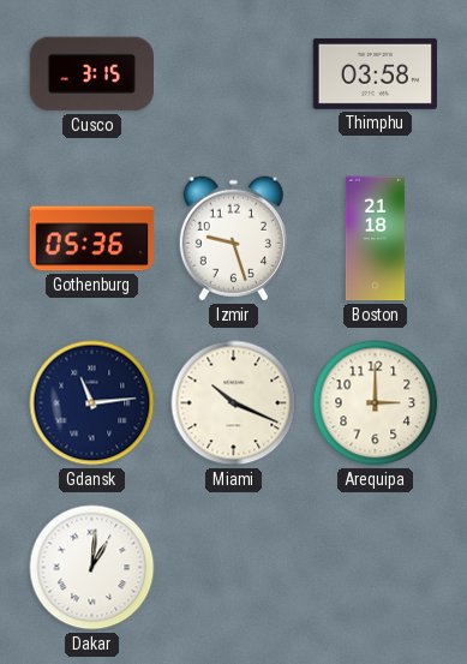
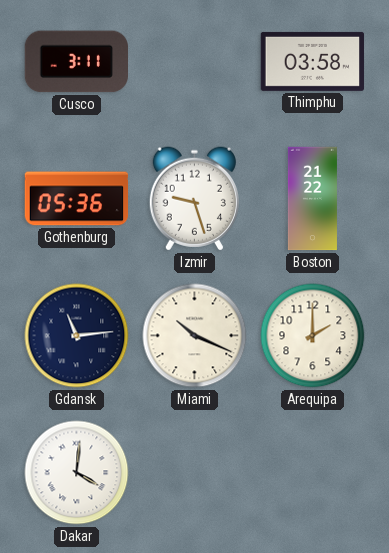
Cusco: 3:15 -> 3:11
Boston: 21:18 -> 21:22
Arequipa: 3:00 -> 2:00
Dakar: 1:01 -> 4:01
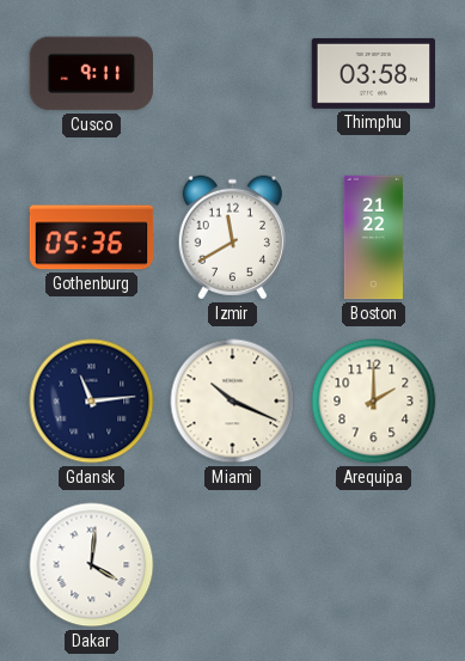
Cusco: 3:11 -> 9:11
Izmir: 9:27 -> 11:40
